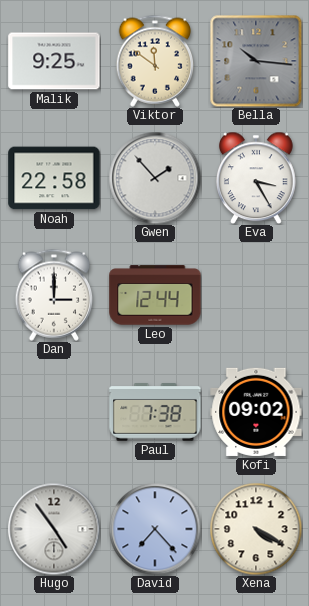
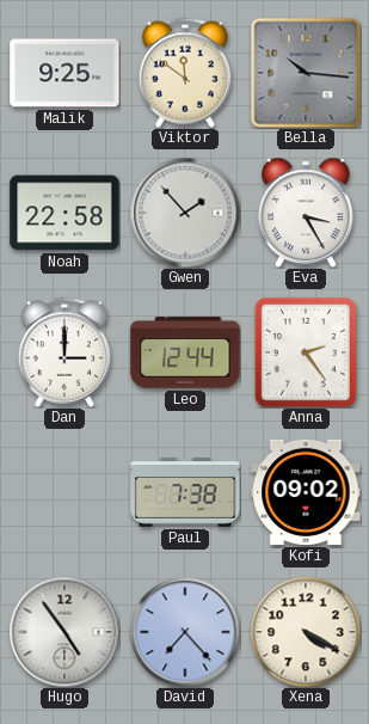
Anna: none -> 2:24
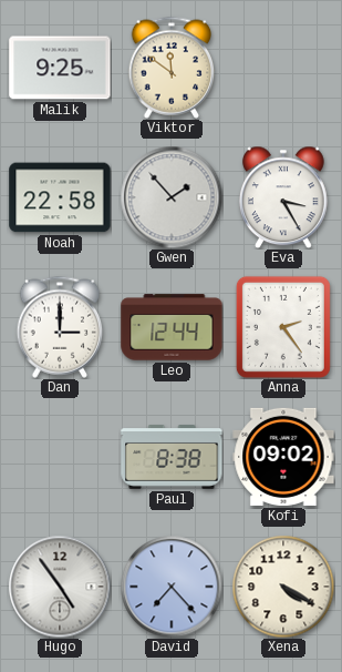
Bella: 10:16 -> none
Paul: 7:38 -> 8:38
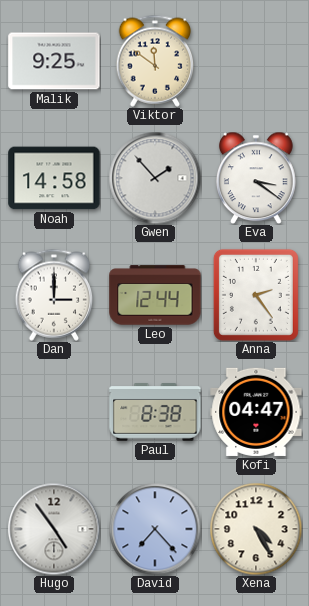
Noah: 22:58 -> 14:58
Eva: 3:25 -> 3:21
Kofi: 09:02 -> 04:47
Xena: 4:20 -> 4:25
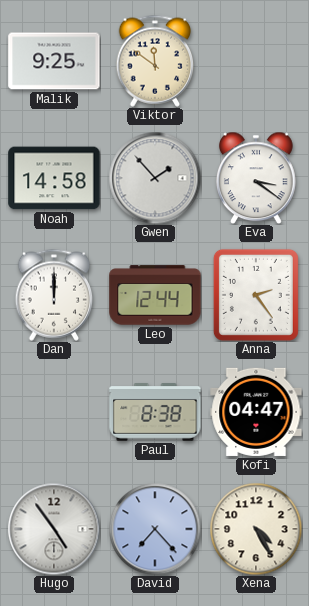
Dan: 3:00 -> 12:00
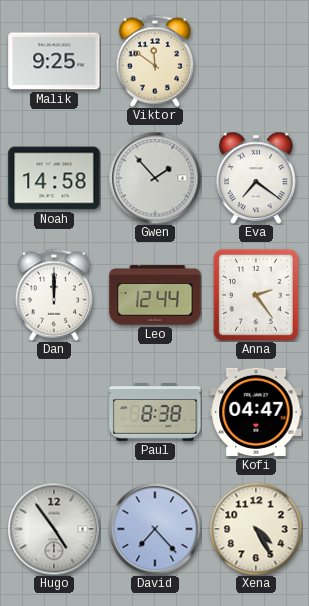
Eva: 3:21 -> 7:21
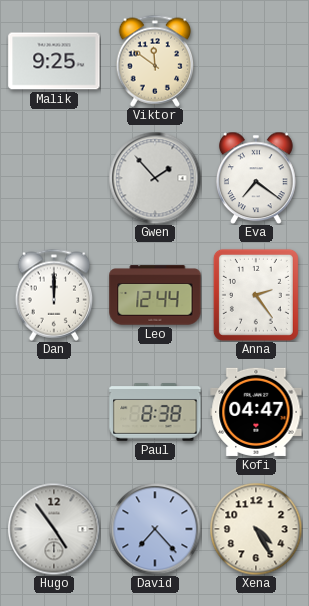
Noah: 14:58 -> none
